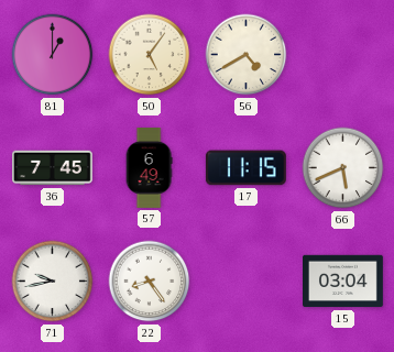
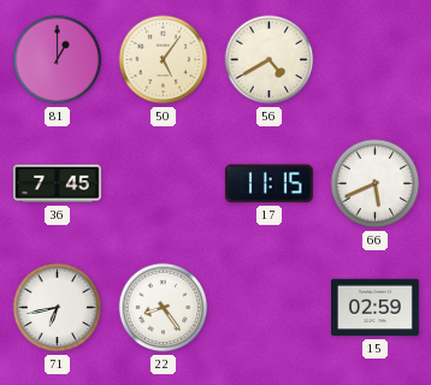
57: 6:49 -> none
71: 9:43 -> 6:43
15: 03:04 -> 02:59
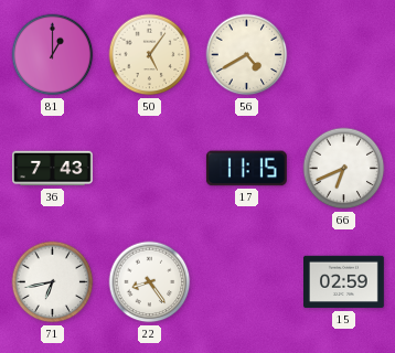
36: 7:45 -> 7:43
66: 5:41 -> 6:41
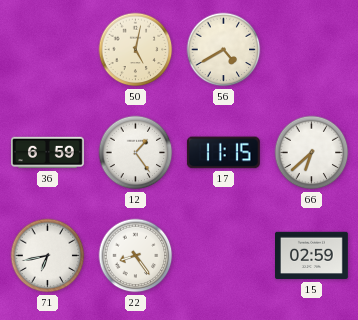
81: 1:00 -> none
50: 5:06 -> 5:02
36: 7:43 -> 6:59
12: none -> 1:24
66: 6:41 -> 6:38
